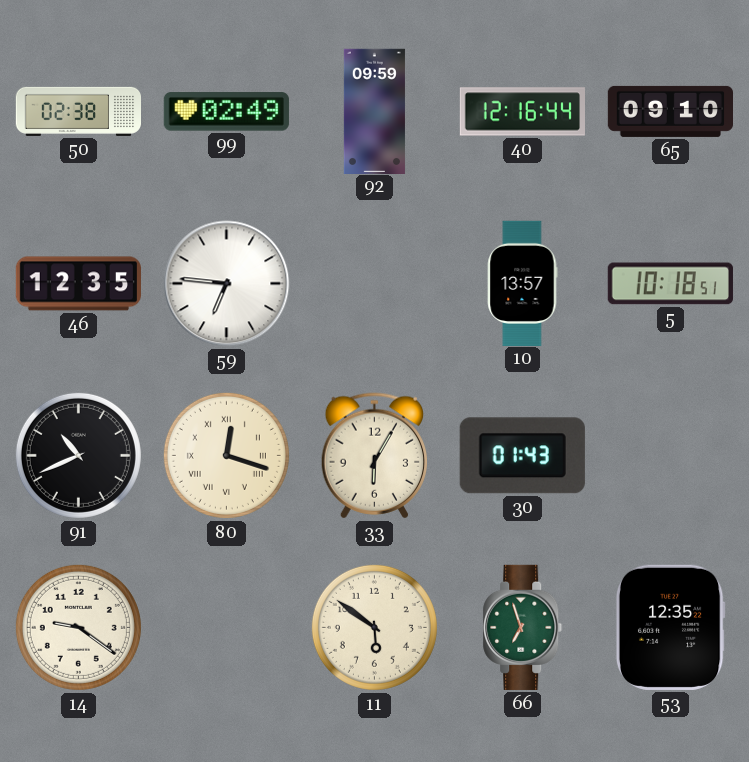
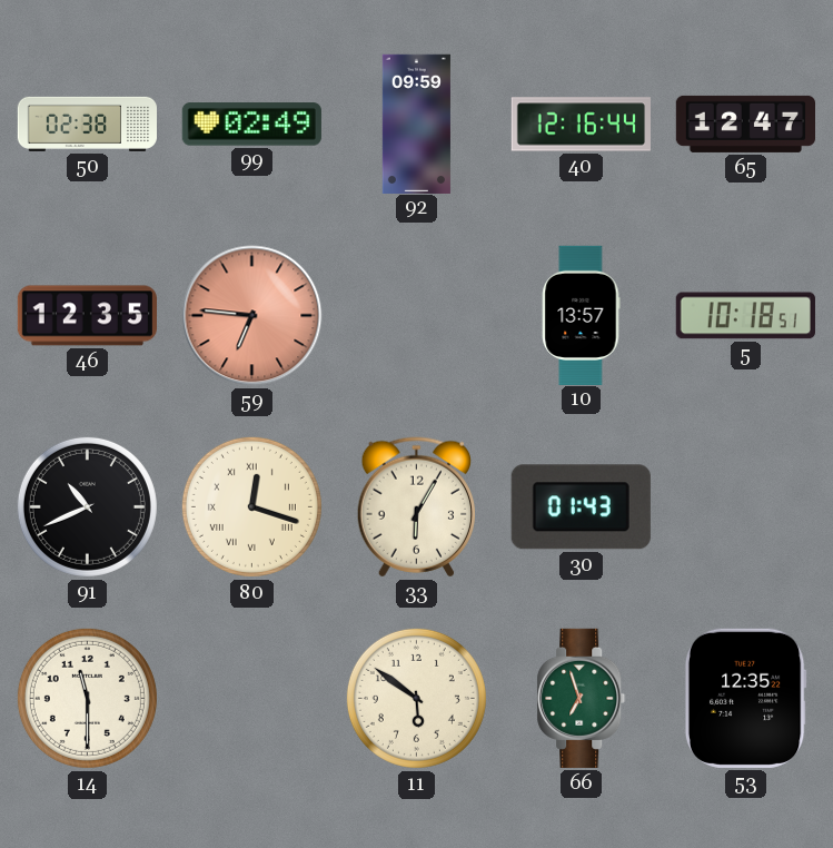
65: 09:10 -> 12:47
59 dial: white -> salmon
14: 9:21 -> 11:30
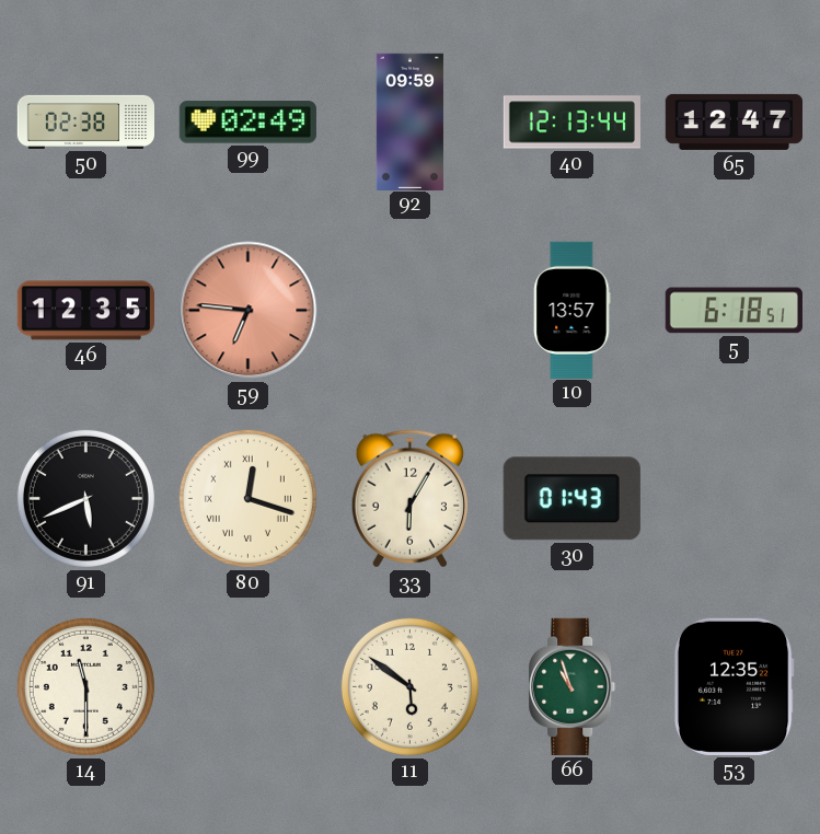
40: 12:16 -> 12:13
5: 10:18 -> 6:18
91: 10:41 -> 5:41
66: 6:57 -> 10:57
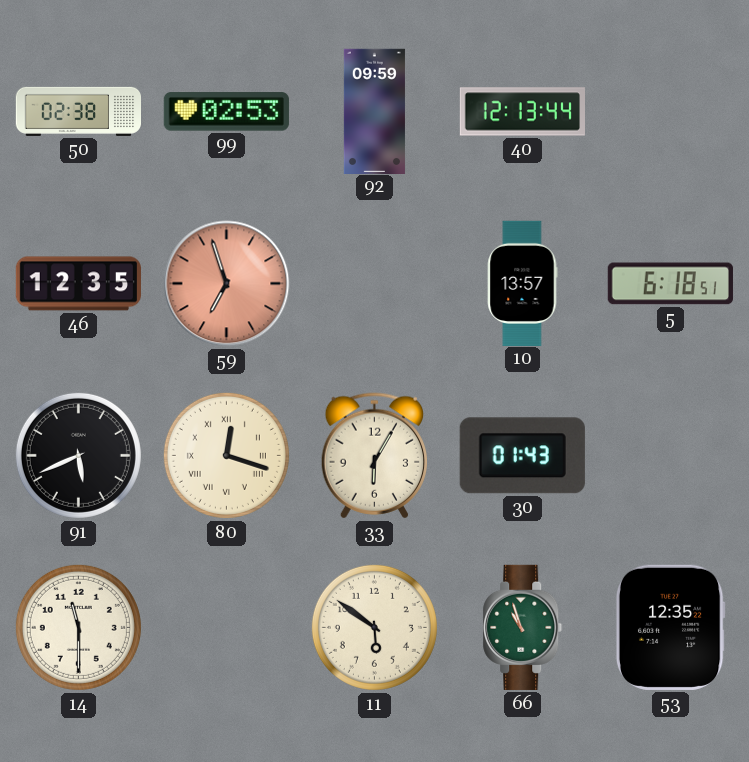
99: 02:49 -> 02:53
65: 12:47 -> none
59: 6:46 -> 6:57
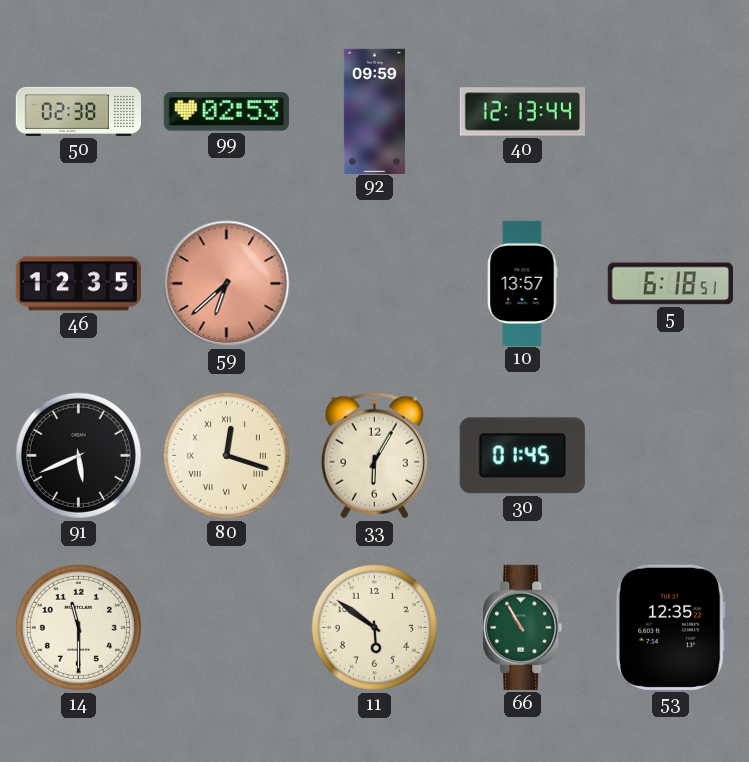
59: 6:57 -> 6:38
30: 01:43 -> 01:45
66: 10:57 -> 10:55
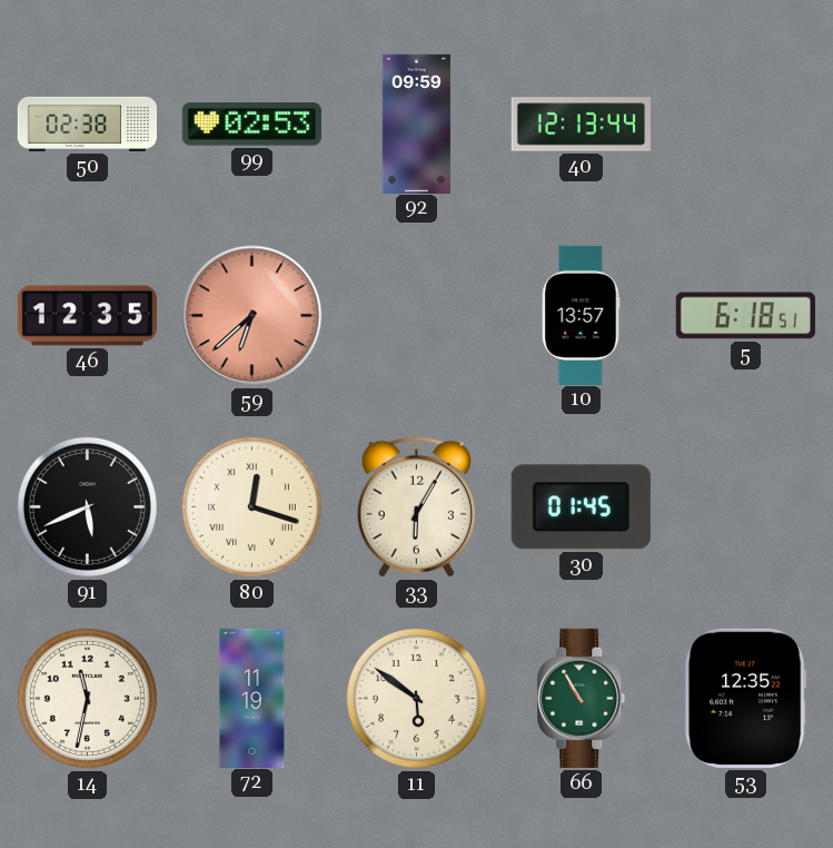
14: 11:30 -> 11:32
72: none -> 11:19
